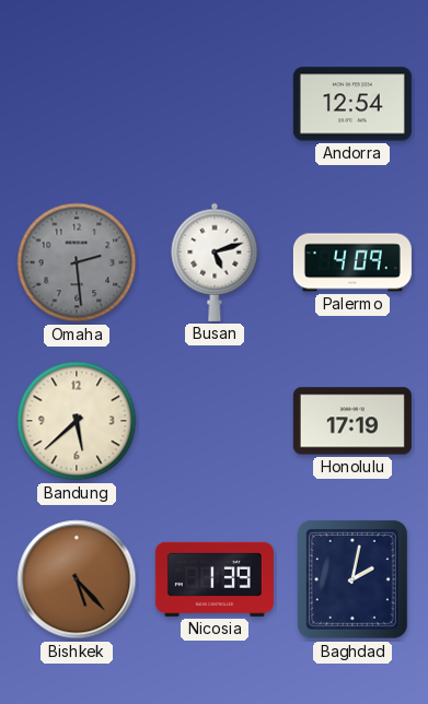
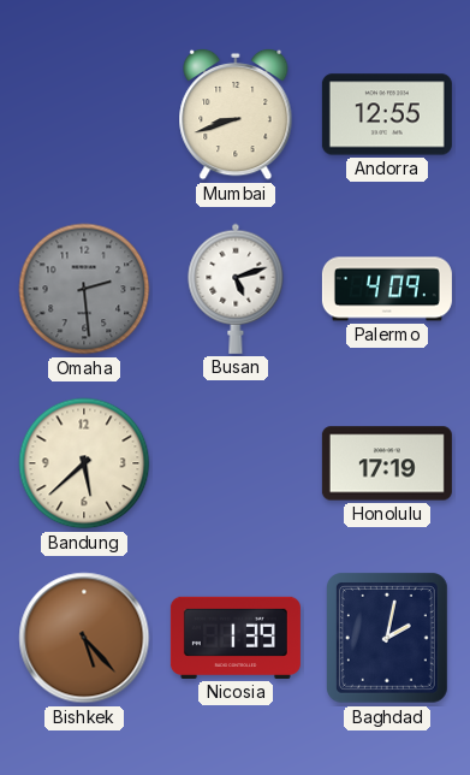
Mumbai: none -> 8:42
Andorra: 12:54 -> 12:55
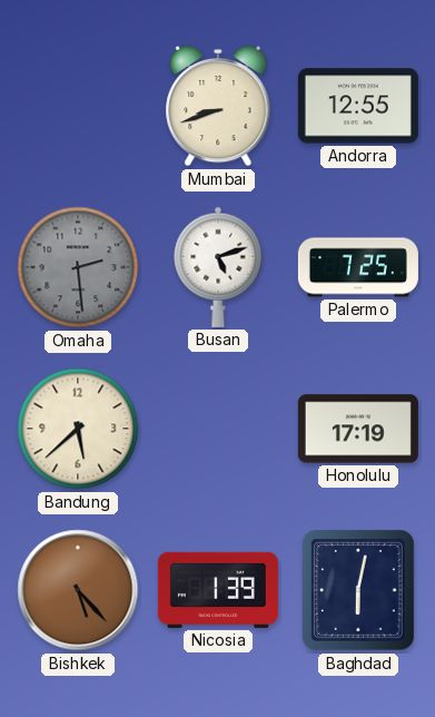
Palermo: 4:09 -> 7:25
Baghdad: 2:02 -> 6:02
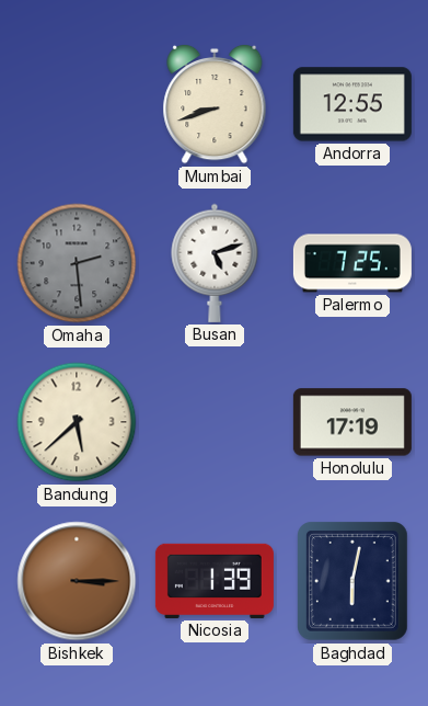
Bishkek: 5:23 -> 3:15
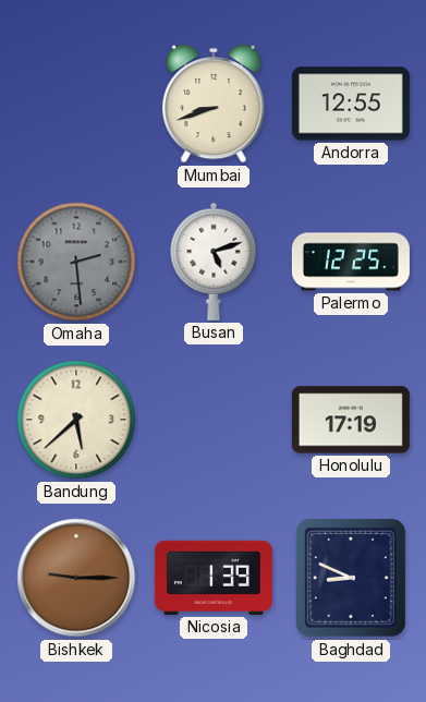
Palermo: 7:25 -> 12:25
Bishkek: 3:15 -> 9:15
Baghdad: 6:02 -> 8:49
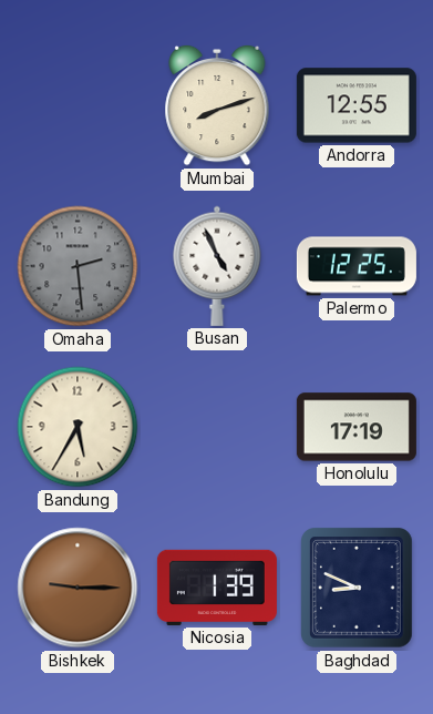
Mumbai: 8:42 -> 8:12
Busan: 5:12 -> 4:56
Bandung: 5:38 -> 5:35
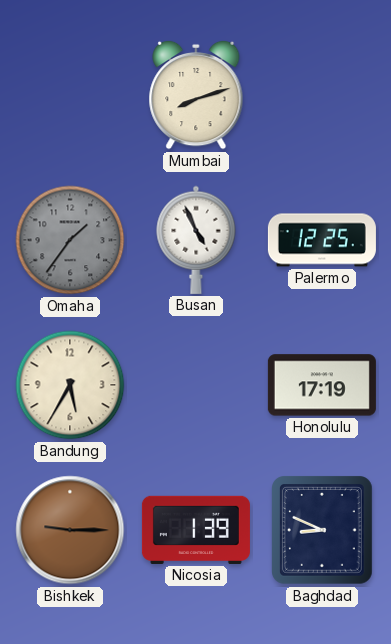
Andorra: 12:55 -> none
Omaha: 2:29 -> 1:36
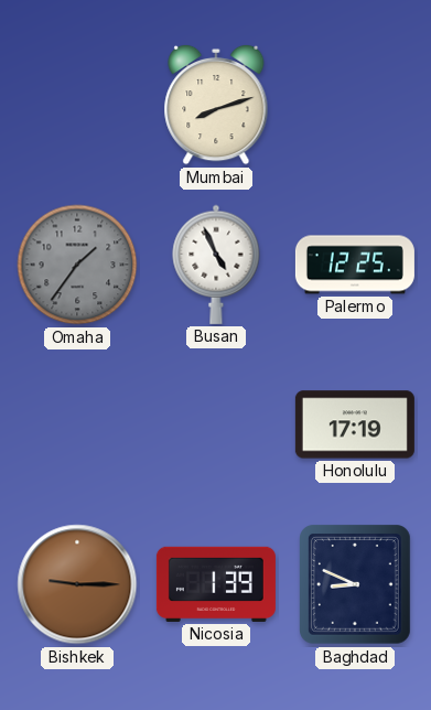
Bandung: 5:35 -> none
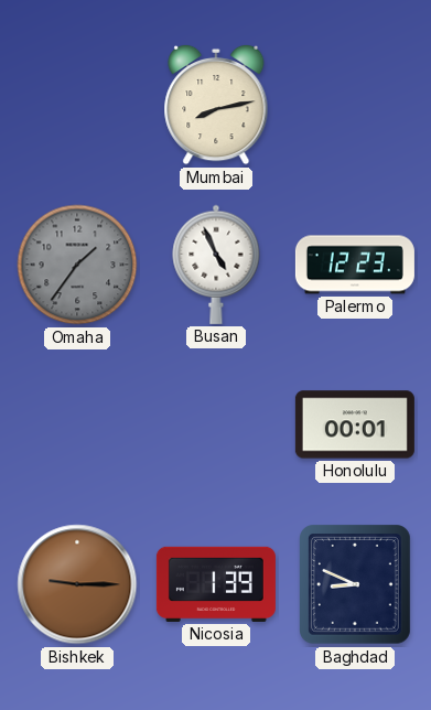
Mumbai: 8:12 -> 8:13
Palermo: 12:25 -> 12:23
Honolulu: 17:19 -> 00:01
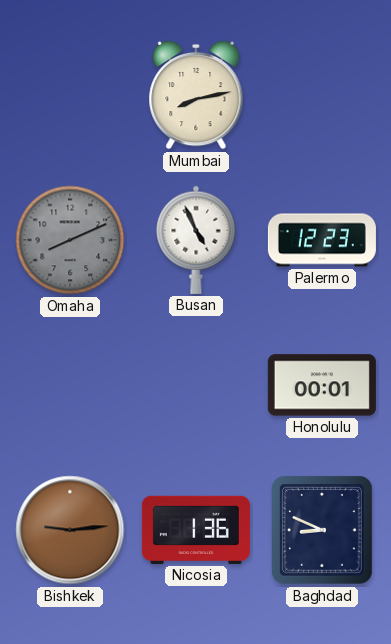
Omaha: 1:36 -> 8:11
Bishkek: 9:15 -> 9:14
Nicosia: 1:39 -> 1:36
